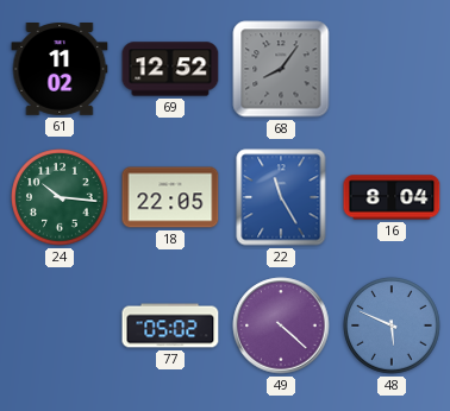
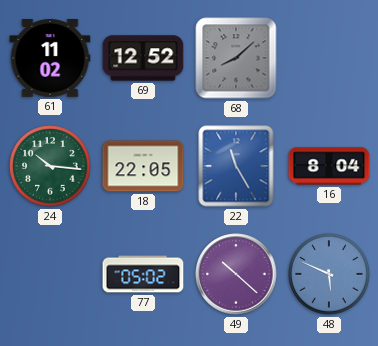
68: 8:06 -> 8:08
49: 4:22 -> 10:22
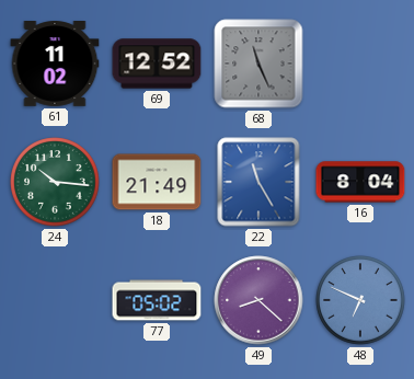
68: 8:08 -> 11:26
18: 22:05 -> 21:49
49: 10:22 -> 8:22
48: 5:49 -> 6:49
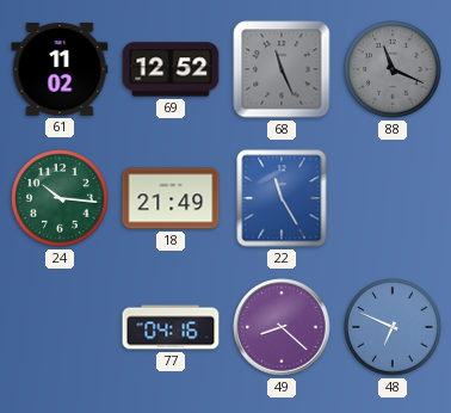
88: none -> 11:19
16: 8:04 -> none
77: 05:02 -> 04:16
